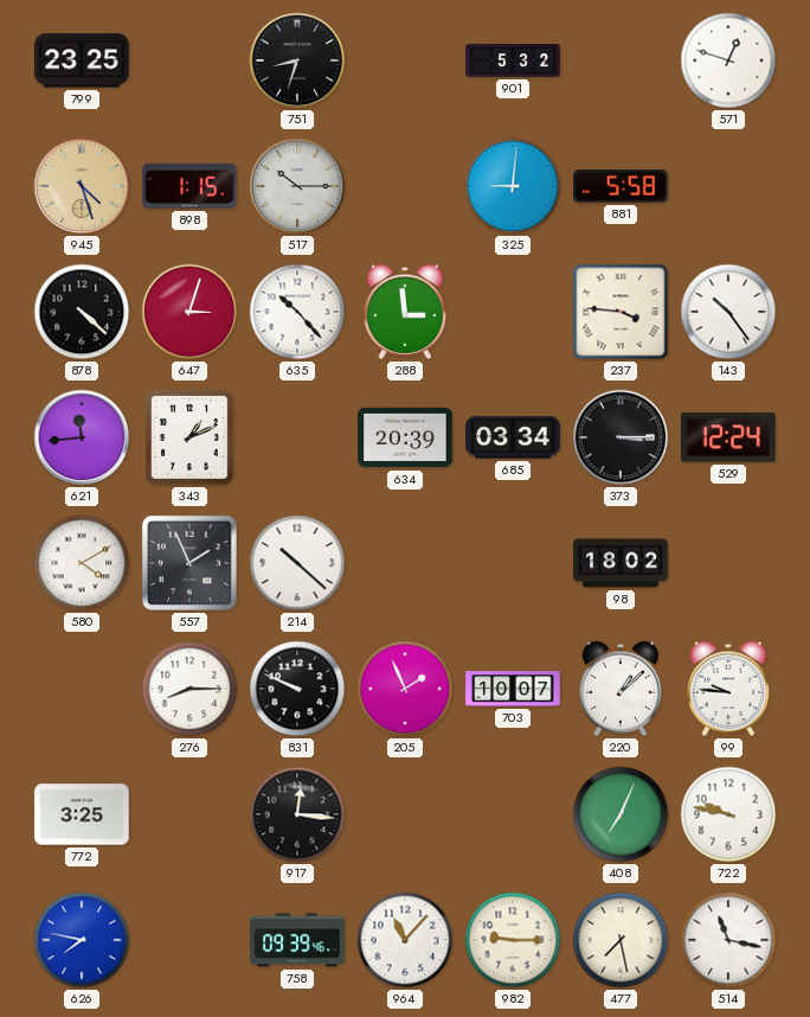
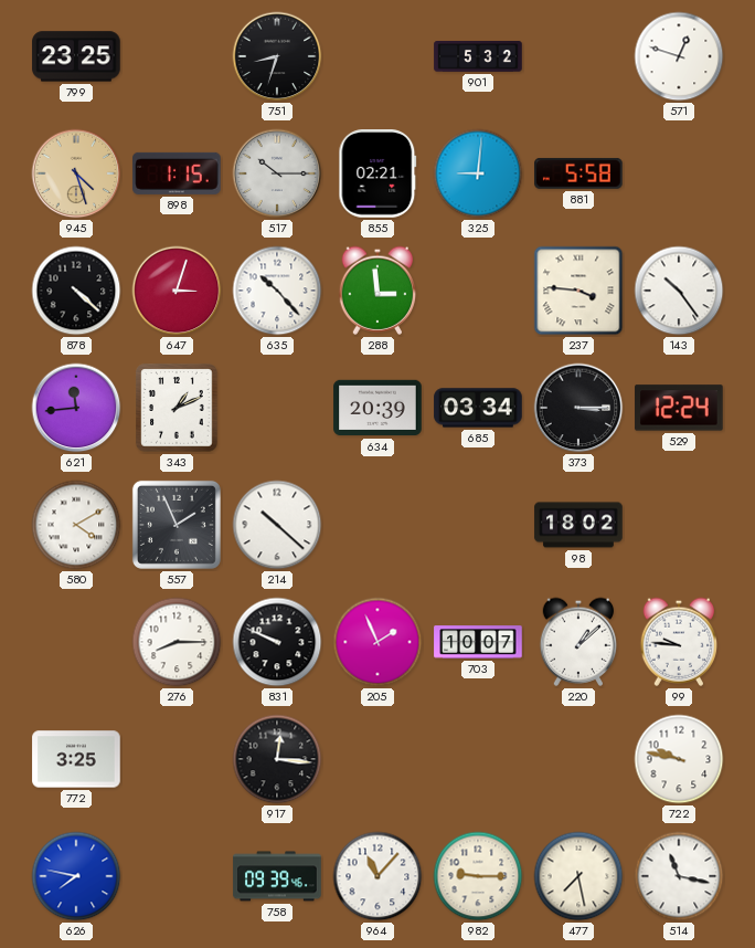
855: none -> 02:21
408: 7:04 -> none
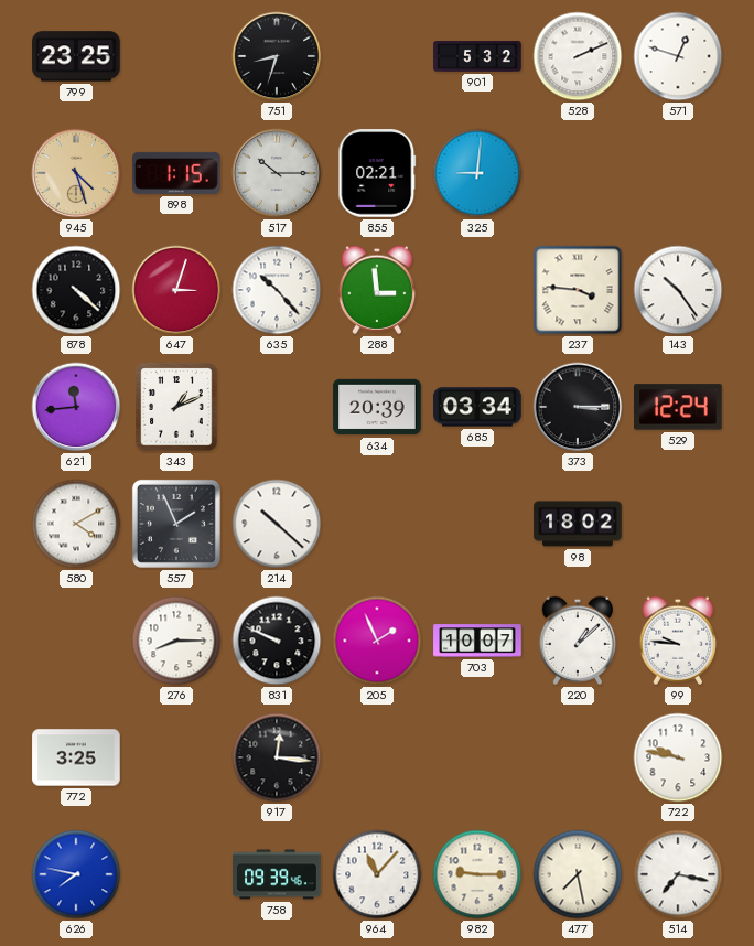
528: none -> 2:11
881: 5:58 -> none
514: 11:17 -> 7:17
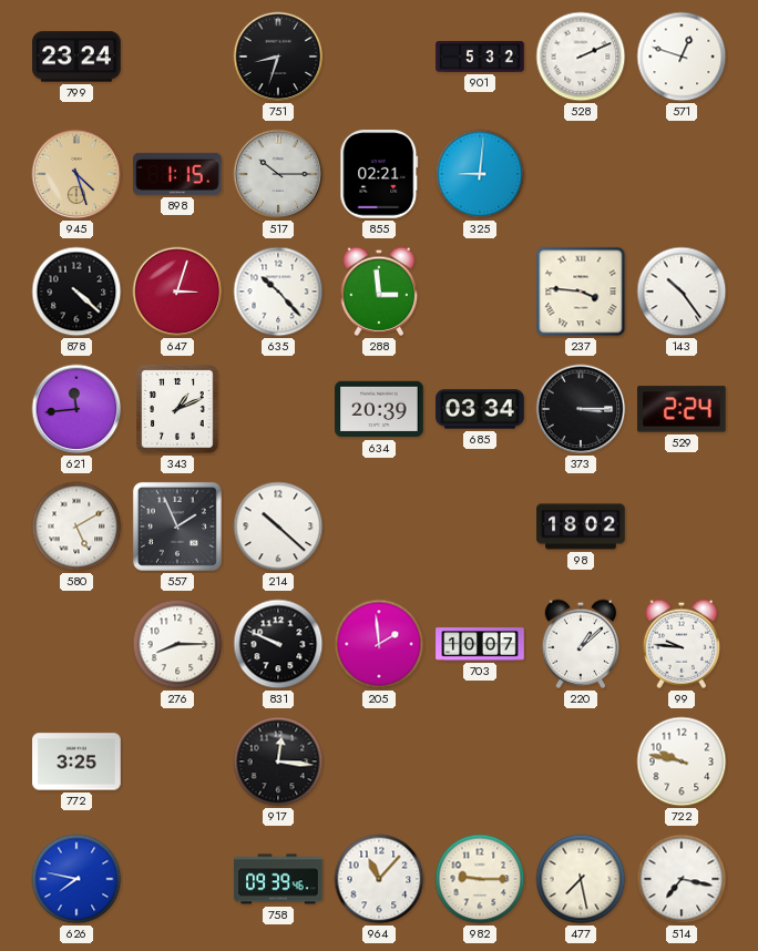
799: 23:25 -> 23:24
529: 12:24 -> 2:24
580: 4:10 -> 5:10
205: 1:56 -> 1:59
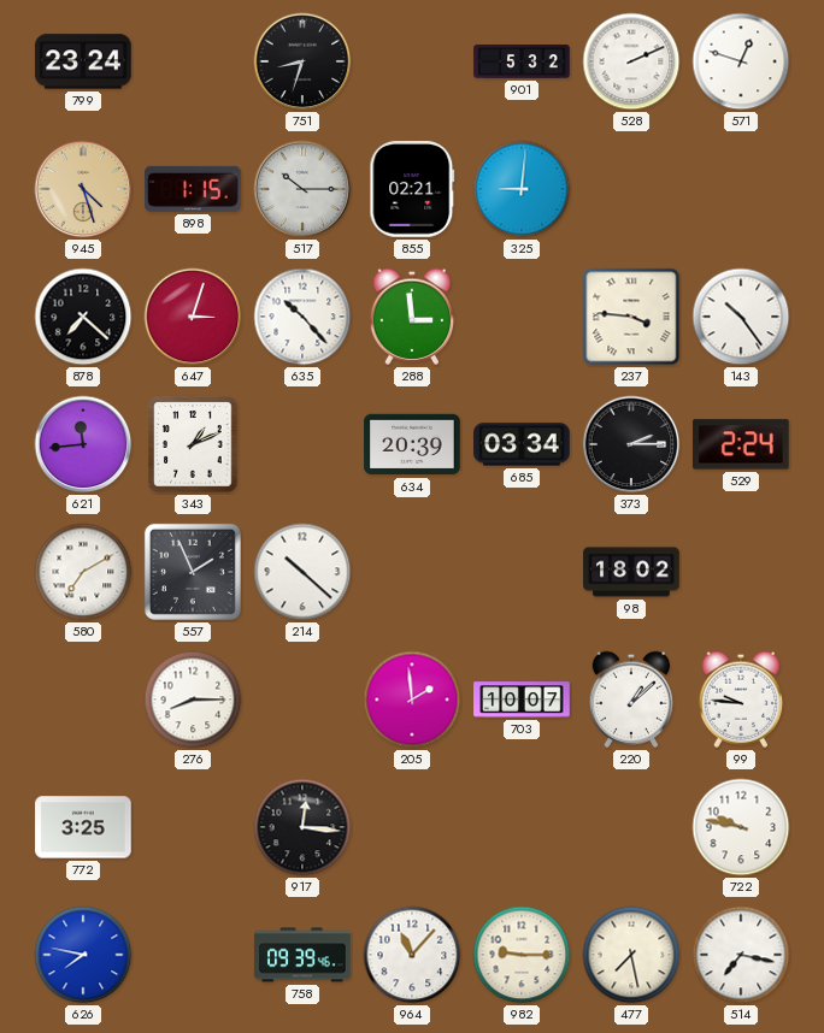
878: 4:22 -> 7:22
373: 3:15 -> 2:15
580: 5:10 -> 7:10
831: 9:49 -> none
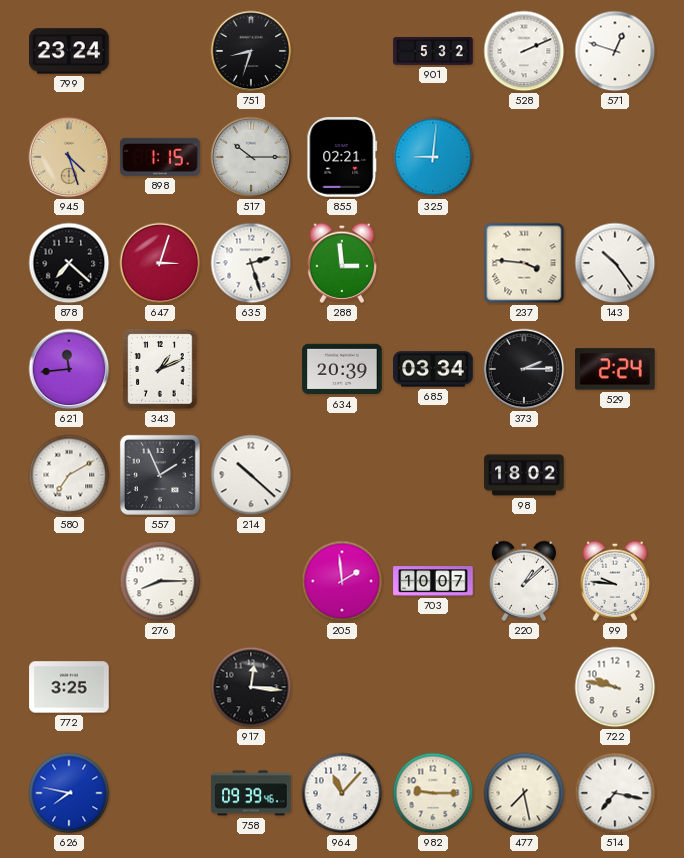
635: 10:23 -> 2:27
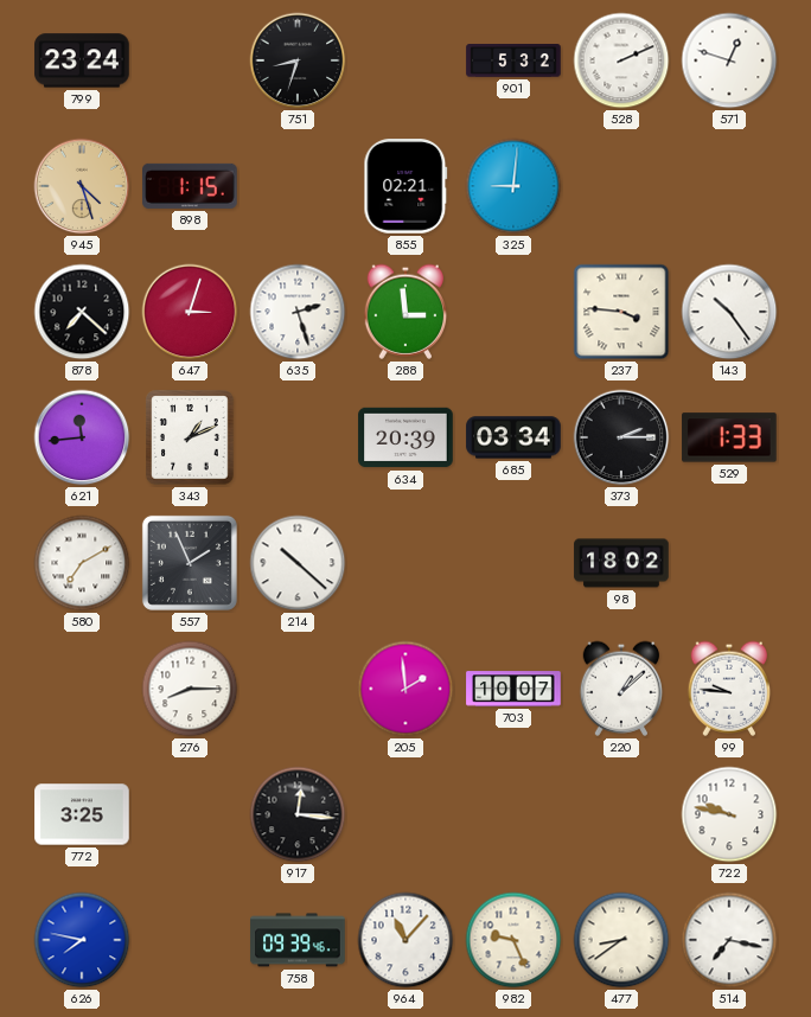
517: 10:15 -> none
529: 2:24 -> 1:33
982: 9:15 -> 9:26
477: 7:28 -> 8:39
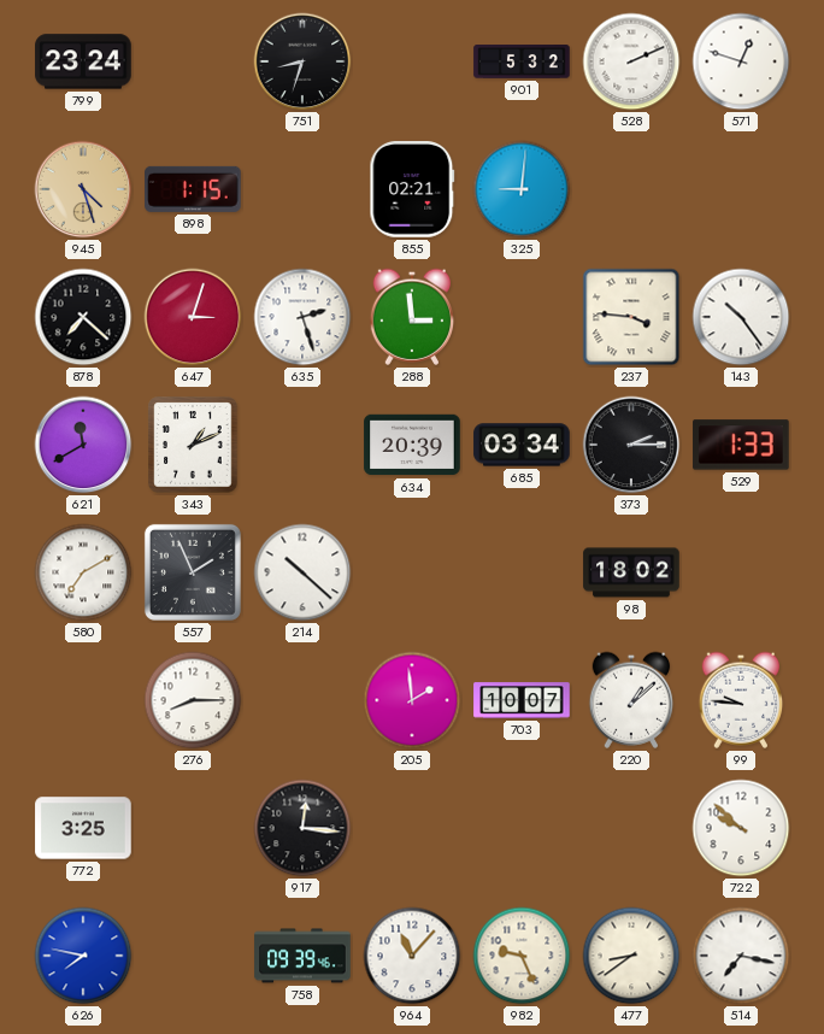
621: 11:44 -> 11:40
722: 9:47 -> 9:52
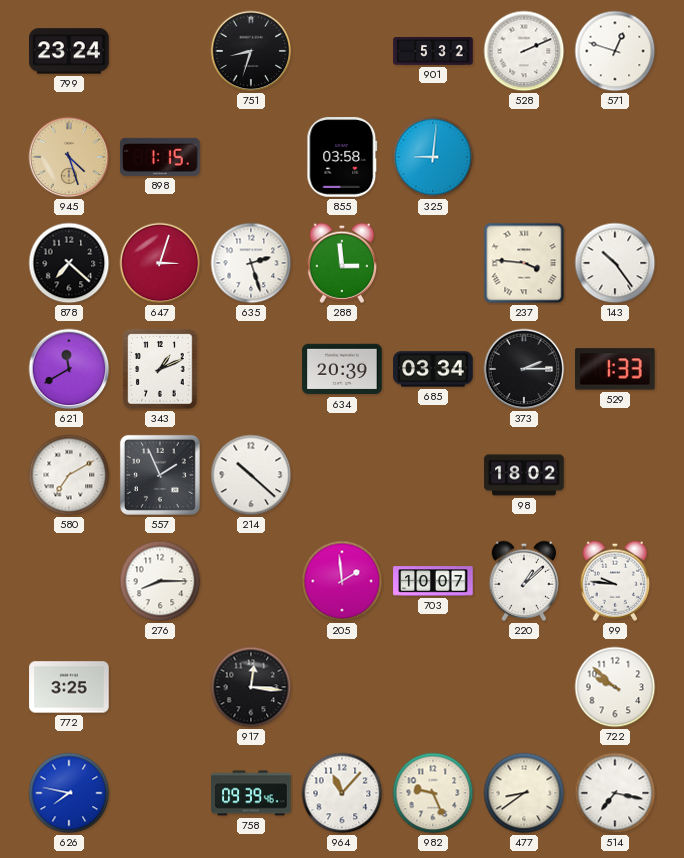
855: 02:21 -> 03:58
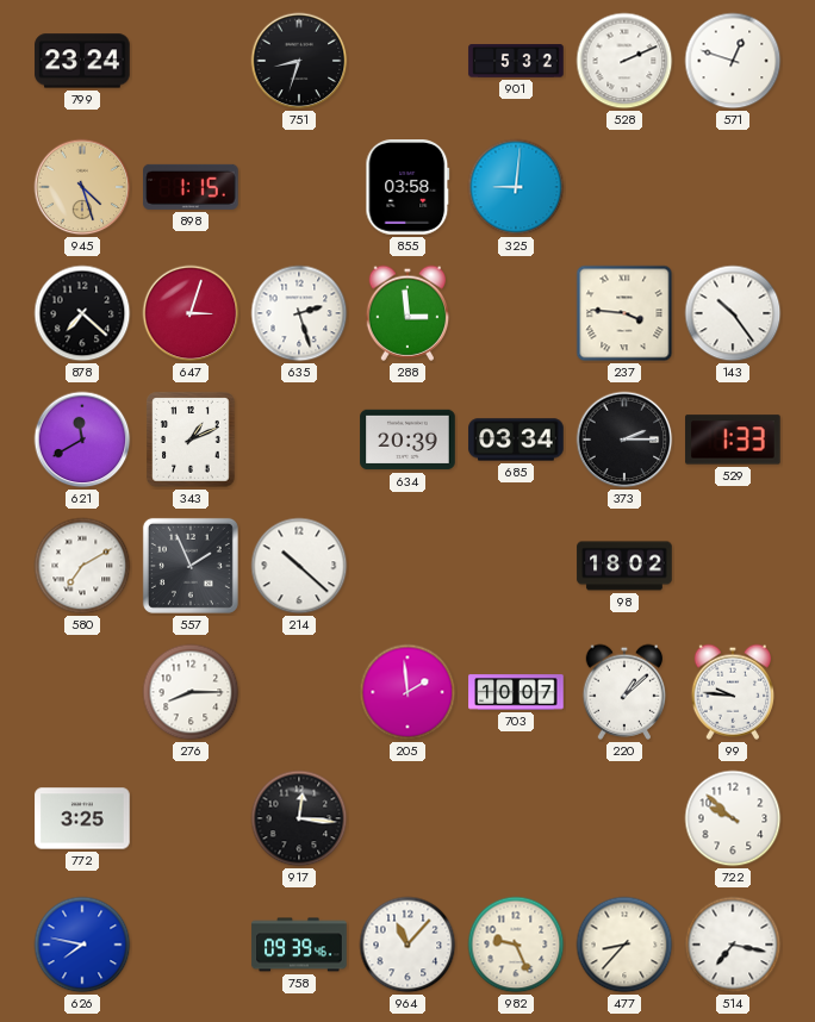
477: 8:39 -> 8:37
